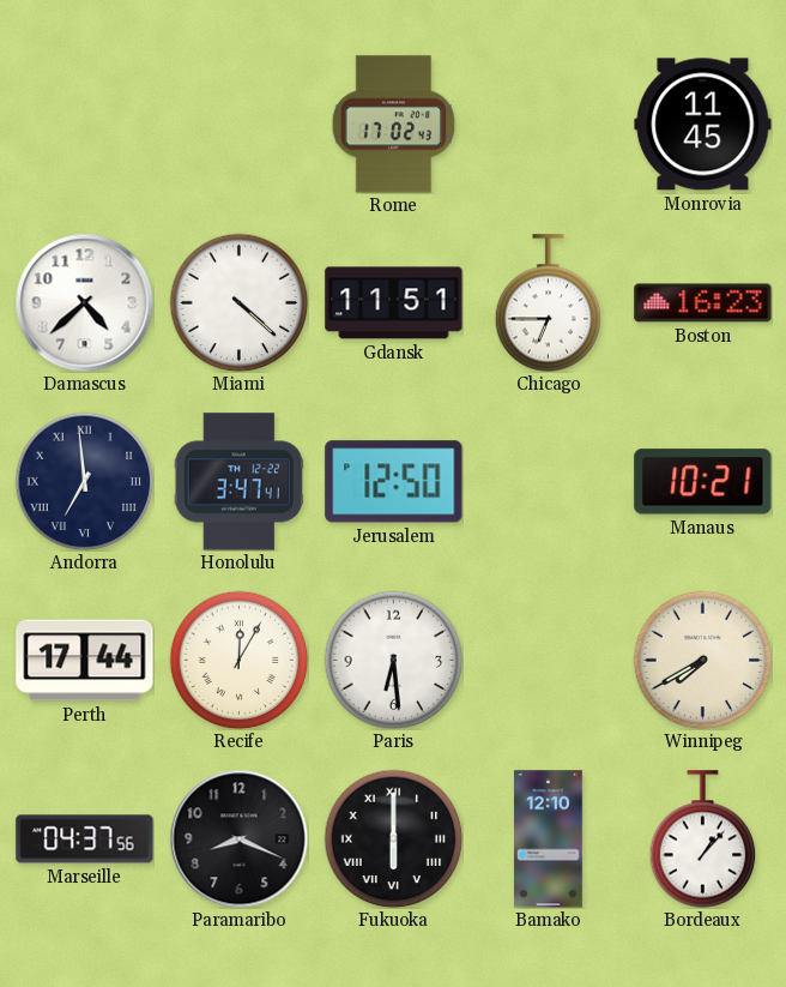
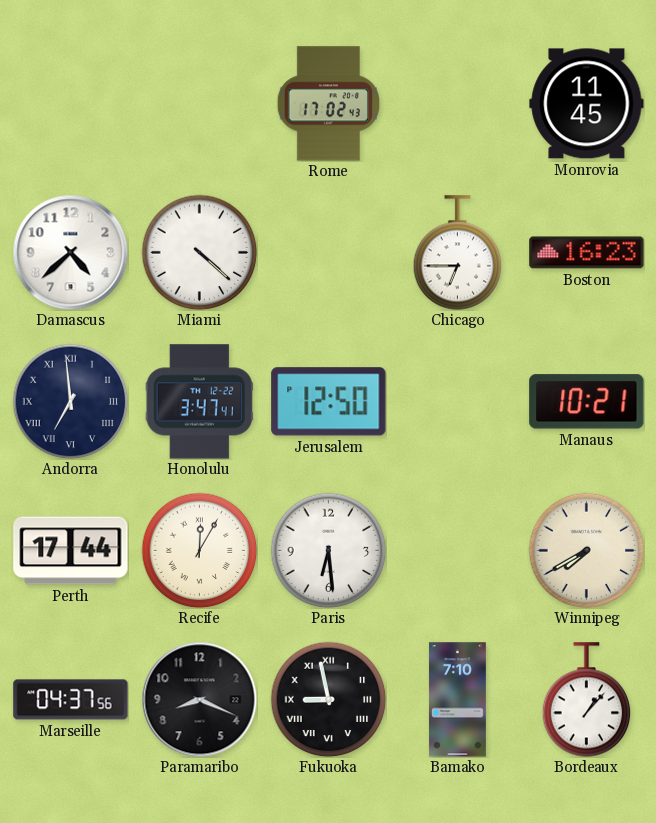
Gdansk: 11:51 -> none
Fukuoka: 6:00 -> 8:58
Bamako: 12:10 -> 7:10
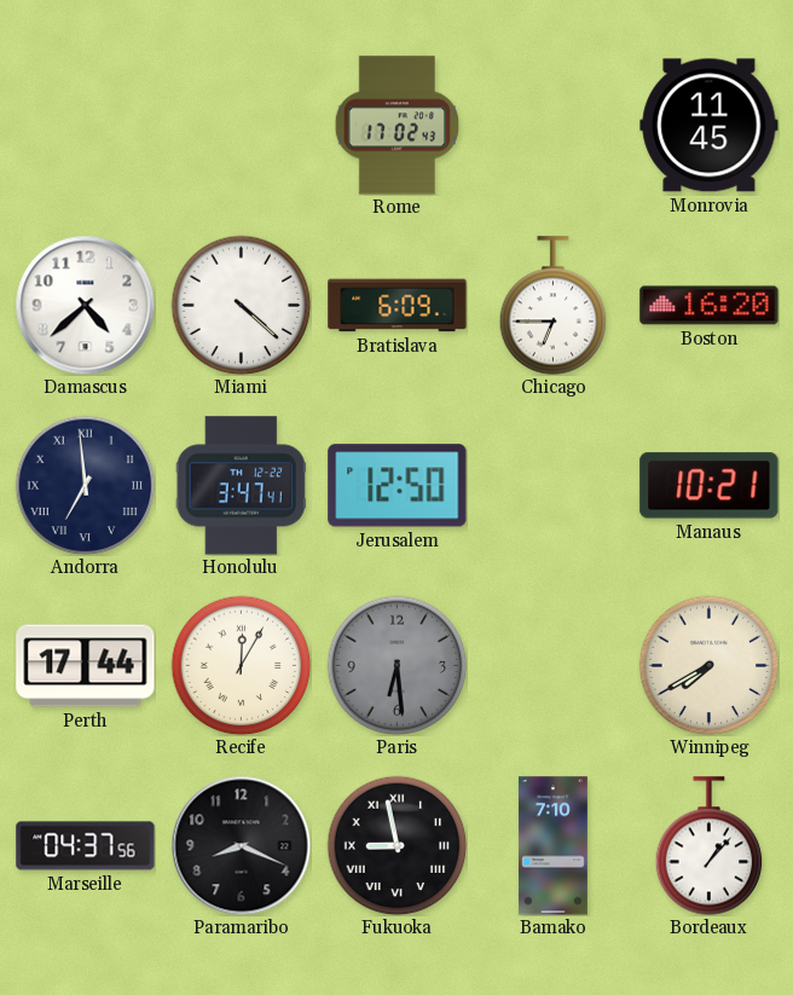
Bratislava: none -> 6:09
Boston: 16:23 -> 16:20
Paris dial: white -> grey
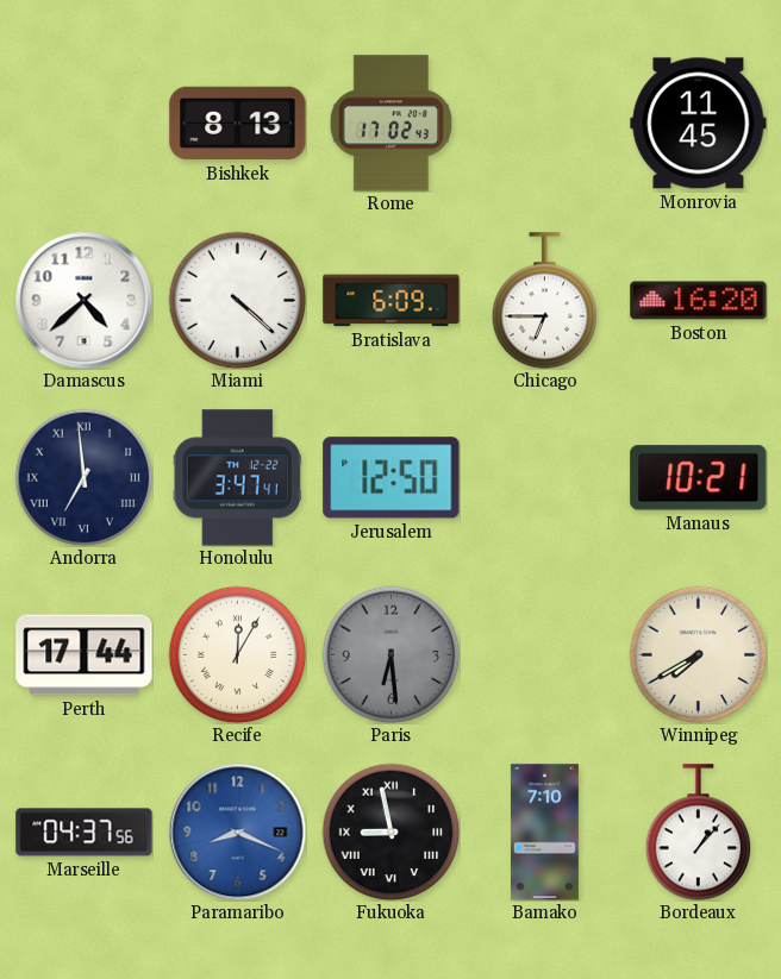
Bishkek: none -> 8:13
Paramaribo dial: black -> blue
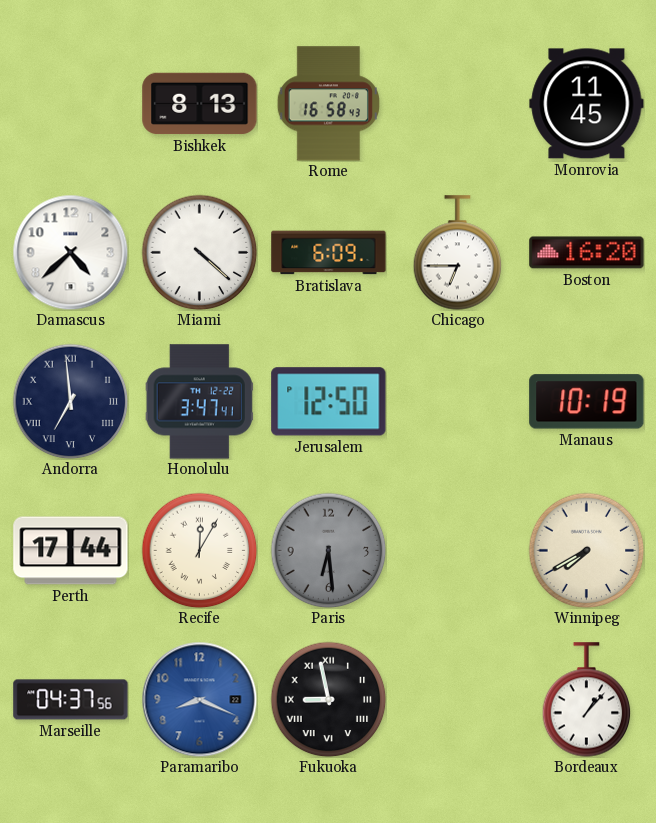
Rome: 17:02 -> 16:58
Manaus: 10:21 -> 10:19
Bamako: 7:10 -> none
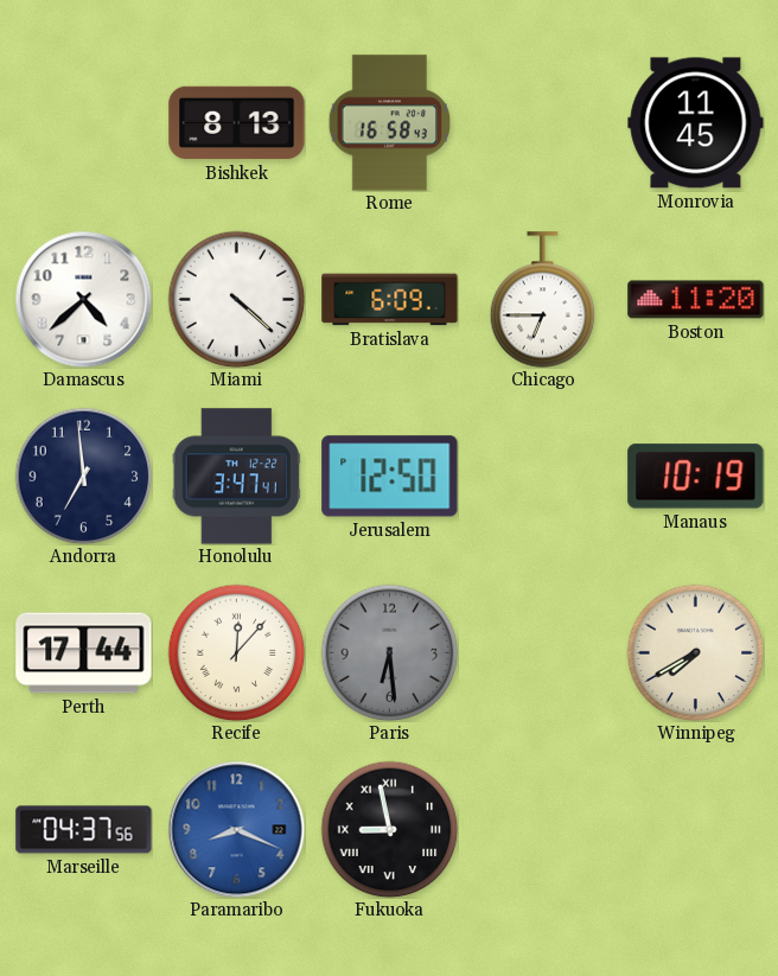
Boston: 16:20 -> 11:20
Andorra numerals: Roman -> Arabic
Recife: 12:05 -> 12:07
Bordeaux: 1:07 -> none
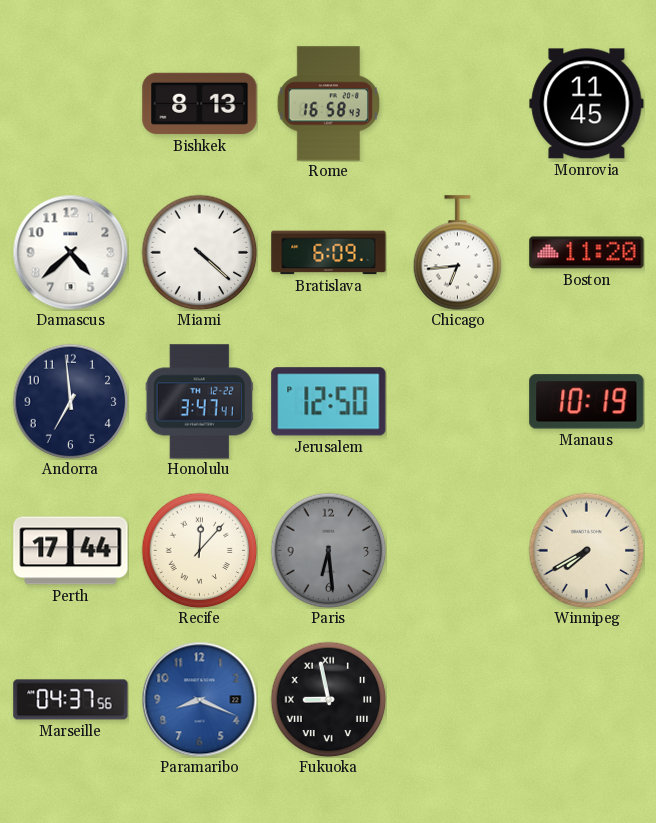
Chicago: 6:45 -> 6:44
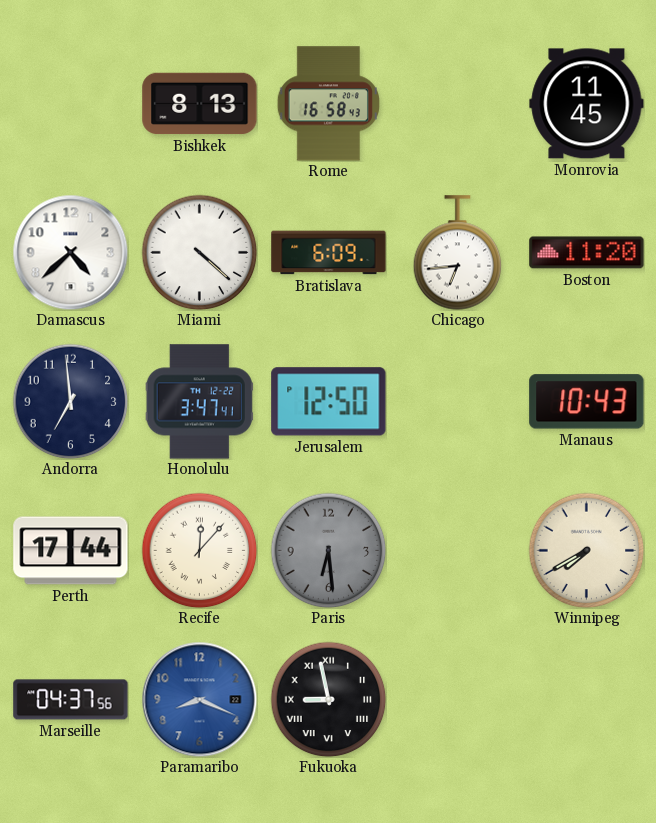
Manaus: 10:19 -> 10:43
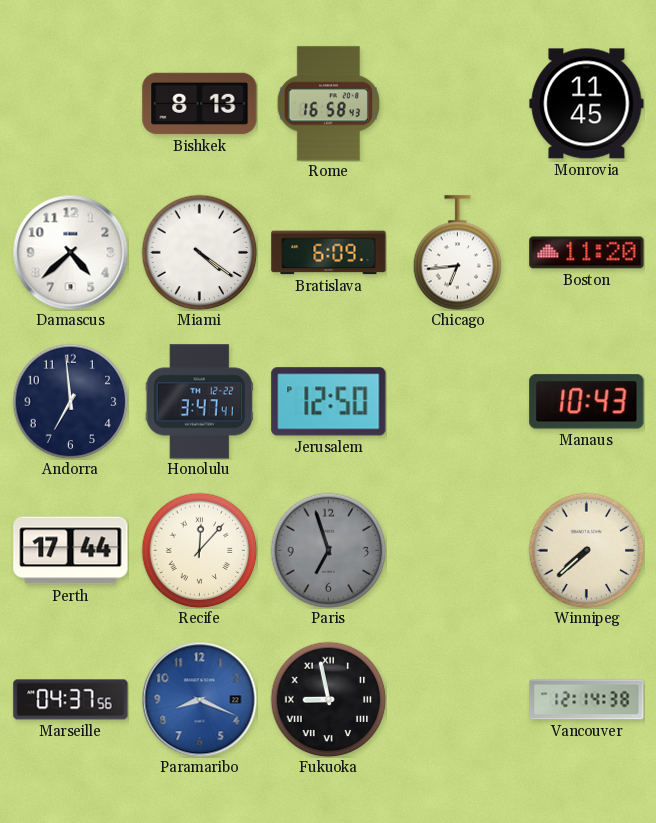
Miami: 4:22 -> 4:21
Paris: 6:29 -> 6:57
Winnipeg: 7:40 -> 7:38
Vancouver: none -> 12:14
